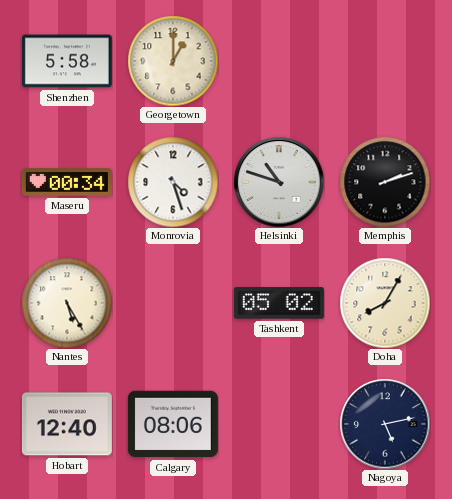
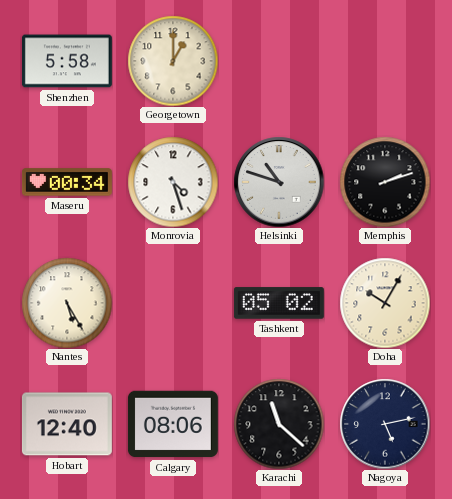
Doha: 8:05 -> 10:05
Karachi: none -> 11:22
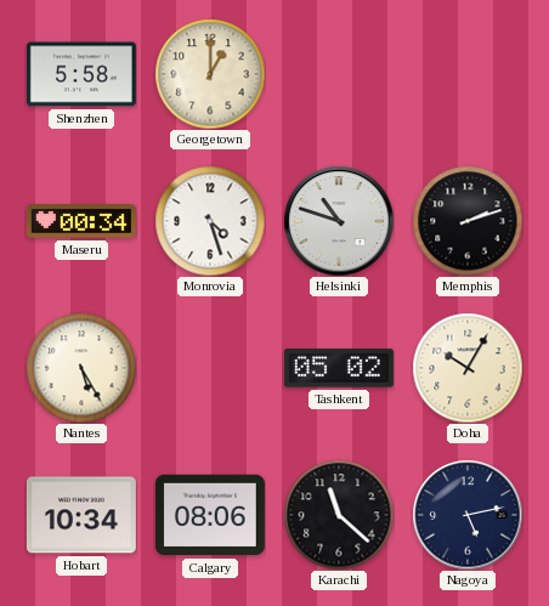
Hobart: 12:40 -> 10:34
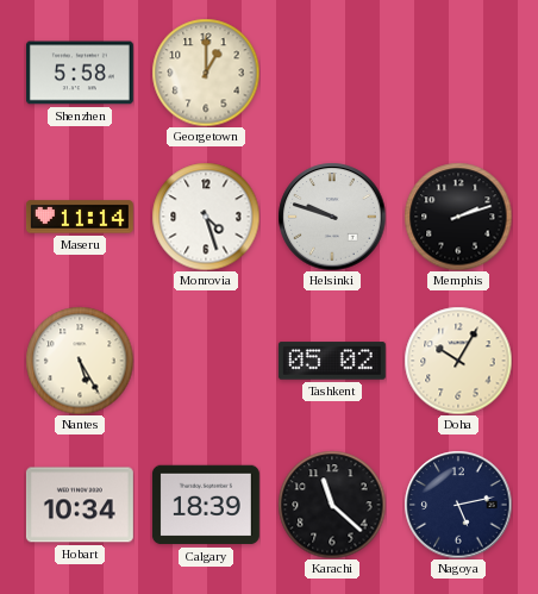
Maseru: 00:34 -> 11:14
Helsinki: 10:48 -> 9:48
Calgary: 08:06 -> 18:39
